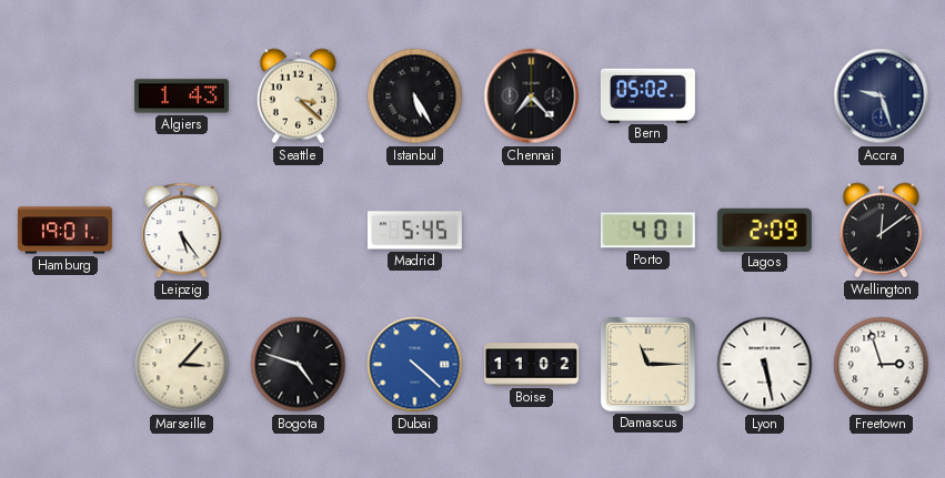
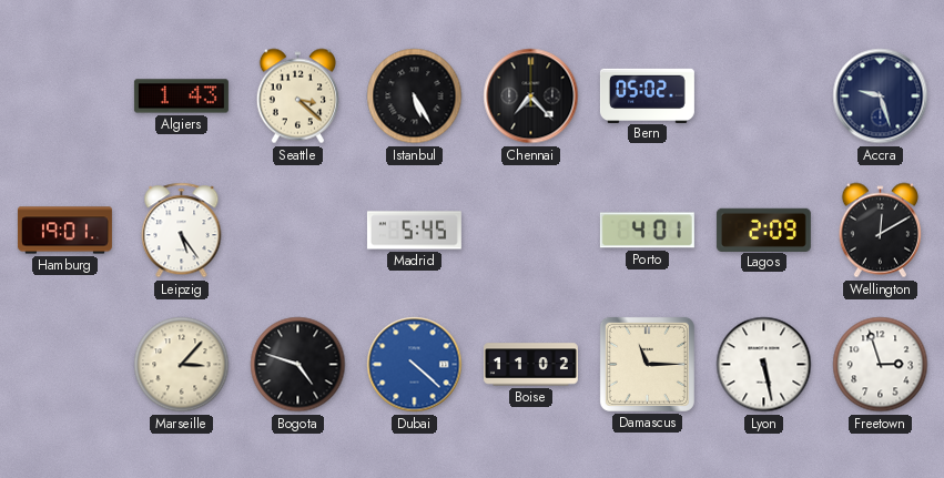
Wellington: 12:09 -> 12:10
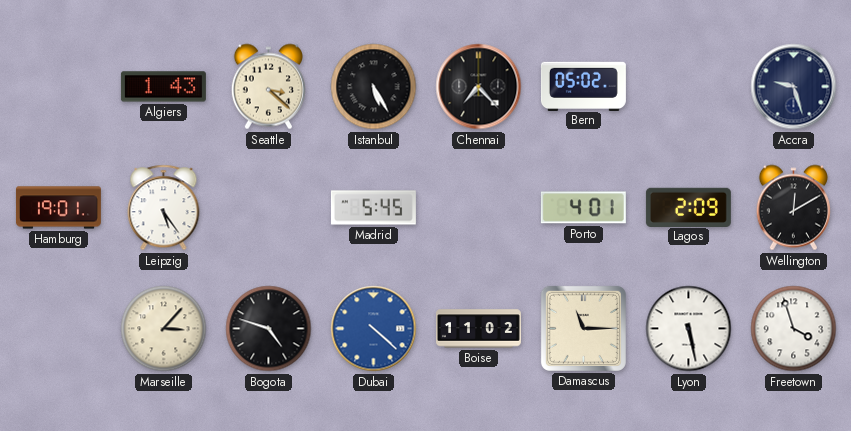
Freetown: 2:57 -> 3:57
